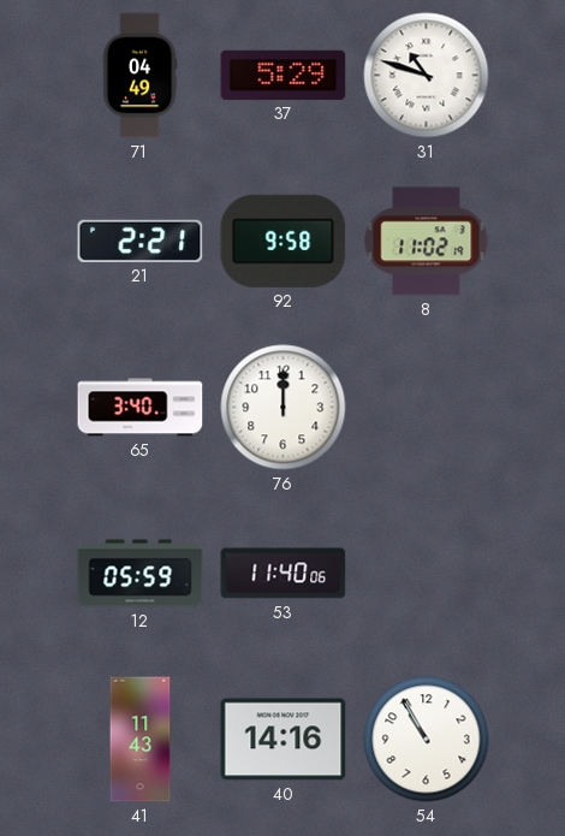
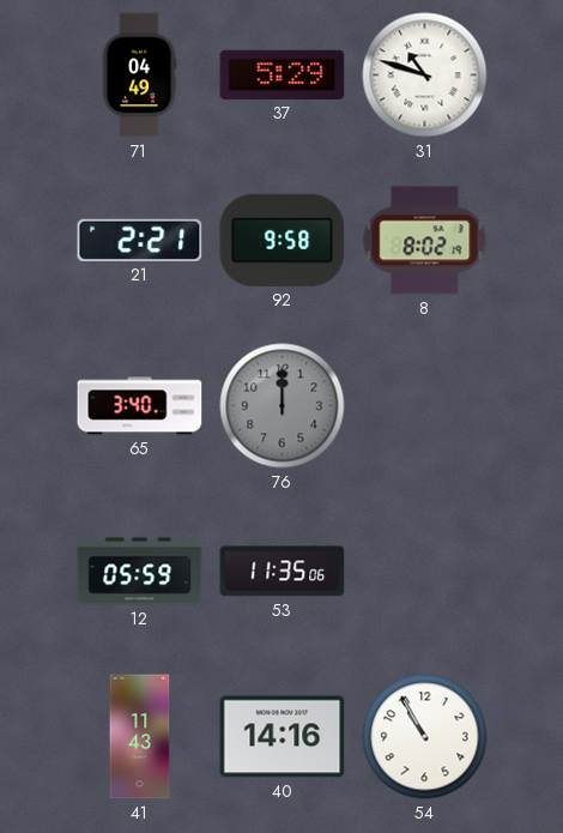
8: 11:02 -> 8:02
76 dial: white -> grey
53: 11:40 -> 11:35
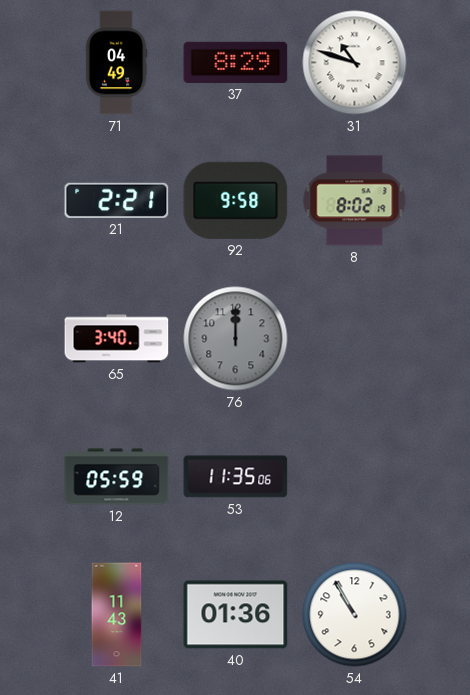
37: 5:29 -> 8:29
40: 14:16 -> 01:36
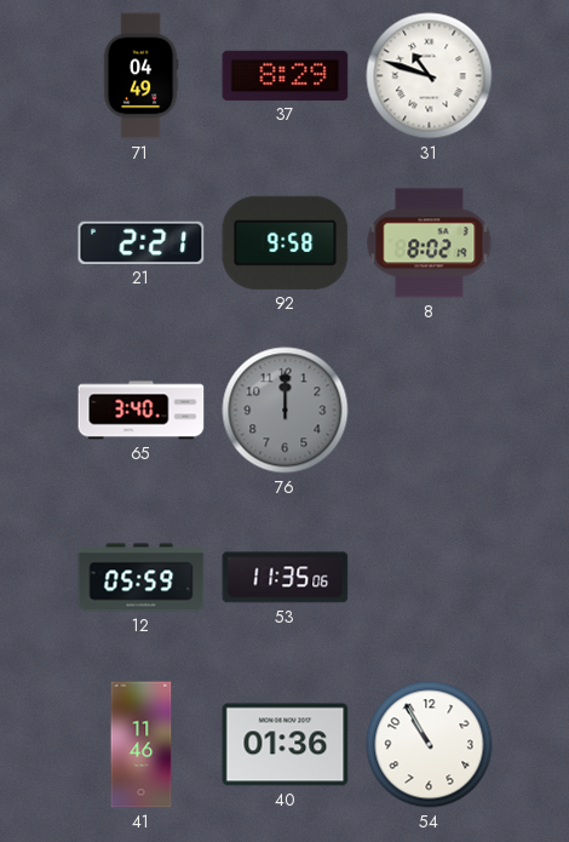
41: 11:43 -> 11:46
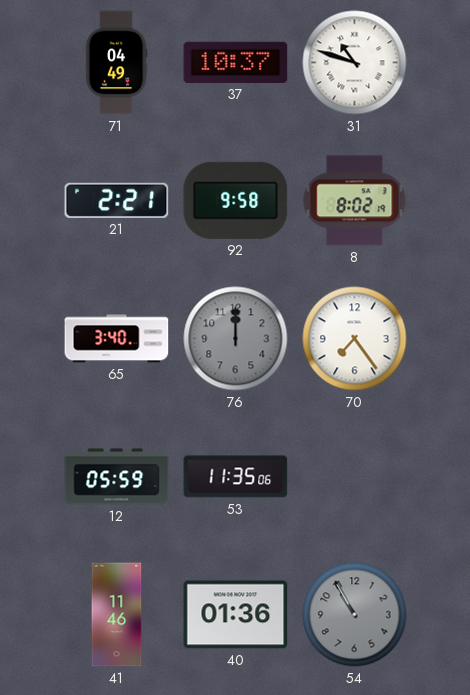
37: 8:29 -> 10:37
70: none -> 7:24
54 dial: white -> grey
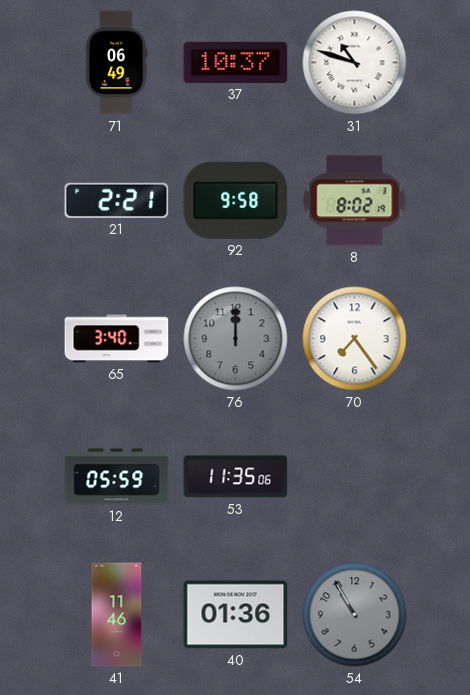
71: 04:49 -> 06:49
